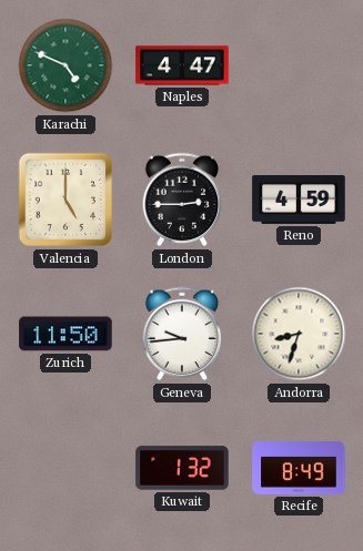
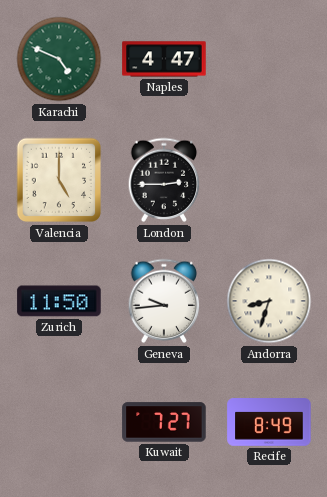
Reno: 4:59 -> none
Kuwait: 1:32 -> 7:27
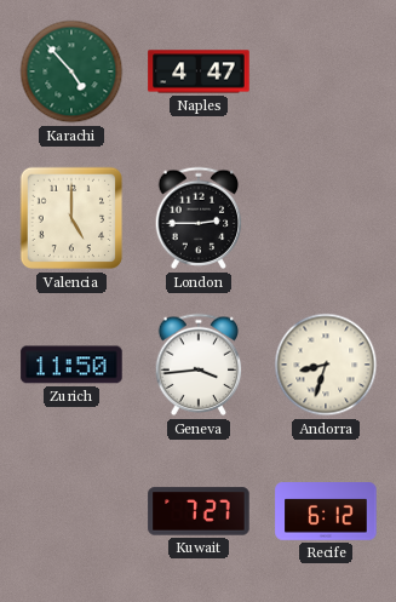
Karachi: 4:49 -> 4:53
Geneva: 9:44 -> 3:44
Recife: 8:49 -> 6:12
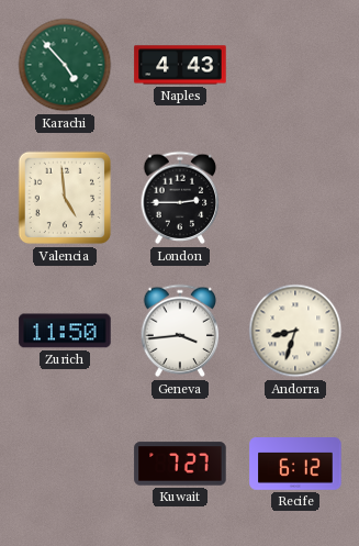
Naples: 4:47 -> 4:43
Valencia: 5:00 -> 4:59
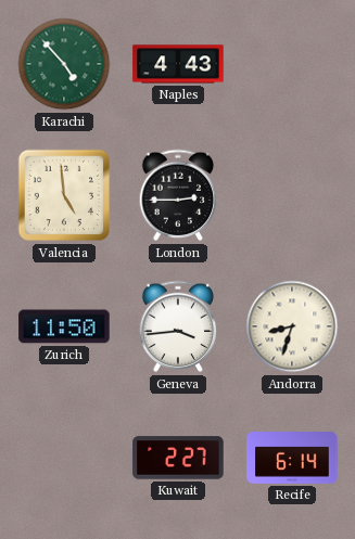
Kuwait: 7:27 -> 2:27
Recife: 6:12 -> 6:14
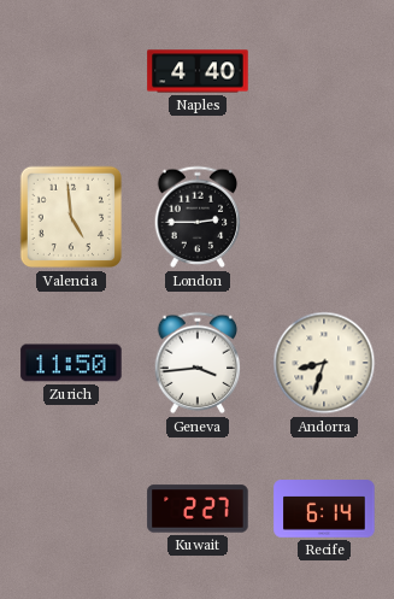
Karachi: 4:53 -> none
Naples: 4:43 -> 4:40
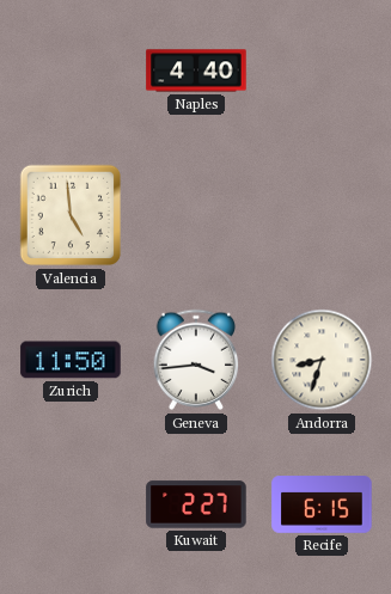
London: 2:45 -> none
Recife: 6:14 -> 6:15
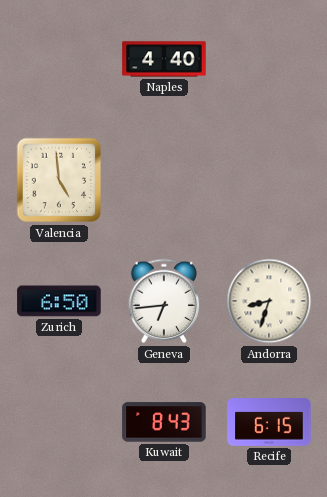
Zurich: 11:50 -> 6:50
Geneva: 3:44 -> 6:44
Kuwait: 2:27 -> 8:43
